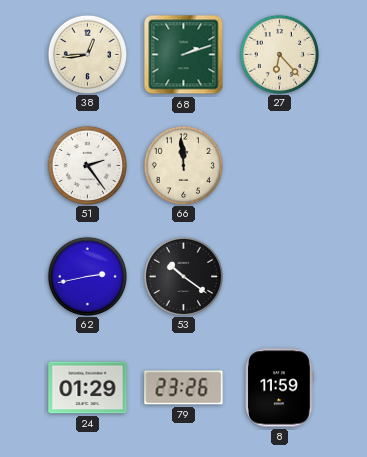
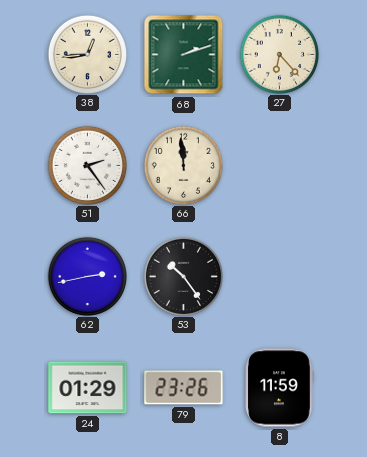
53: 10:21 -> 10:24
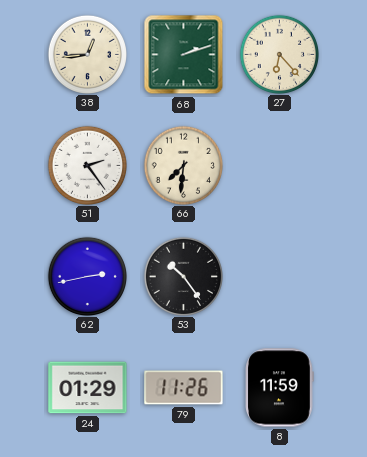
66: 11:59 -> 7:31
79: 23:26 -> 11:26
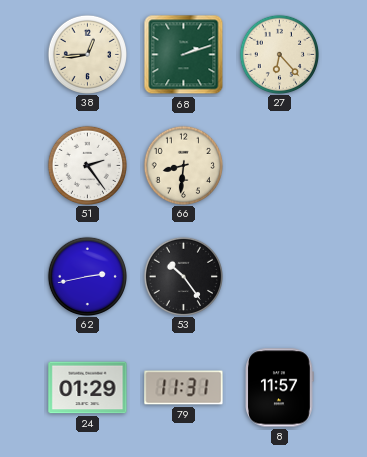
66: 7:31 -> 8:31
79: 11:26 -> 11:31
8: 11:59 -> 11:57
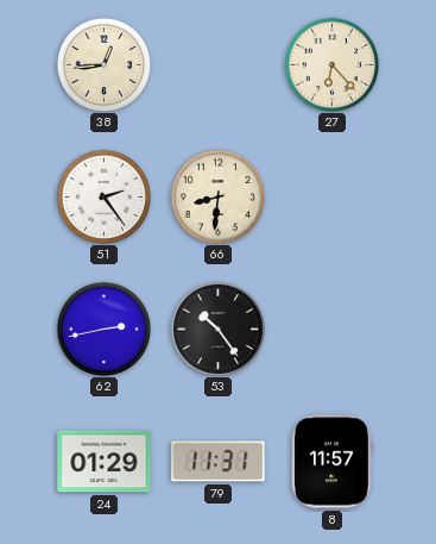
68: 2:12 -> none
